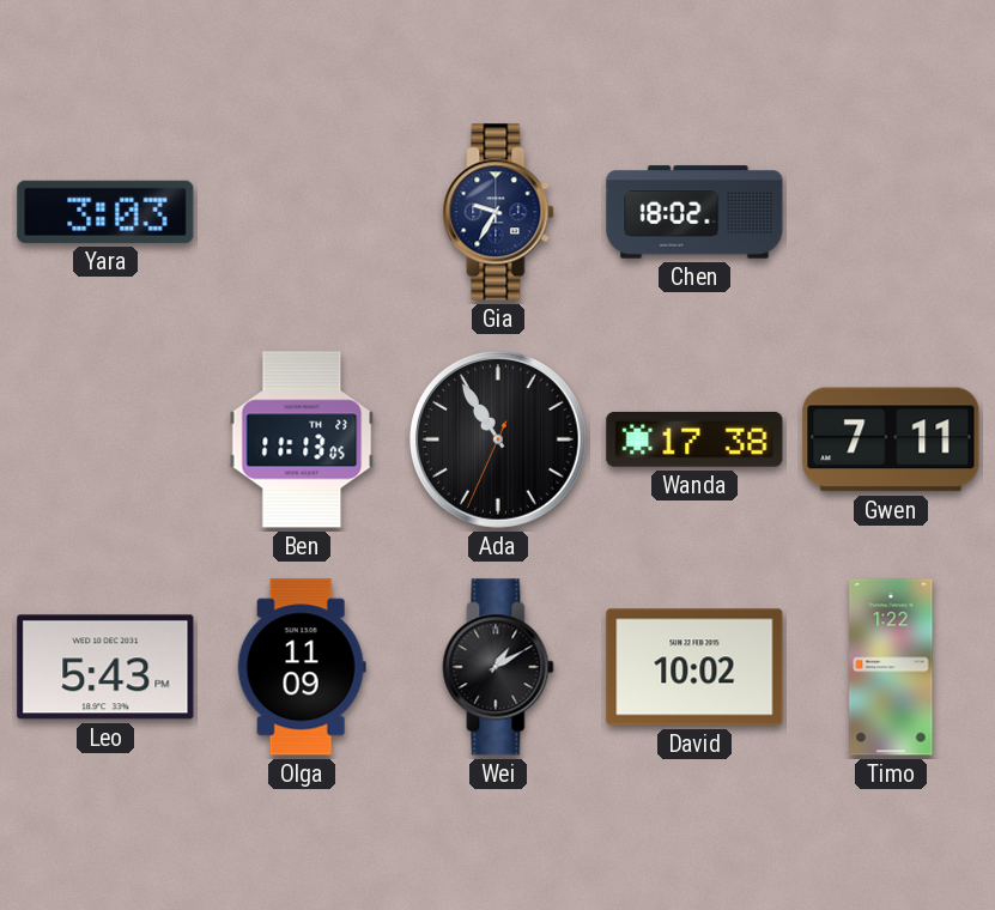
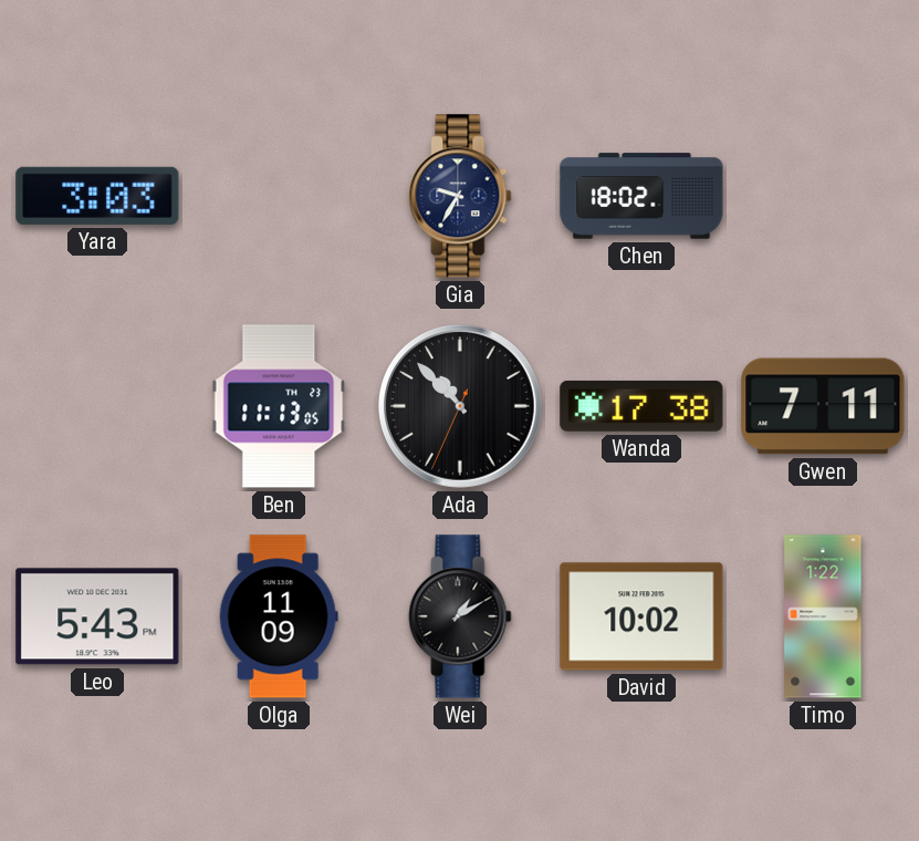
Ada: 10:54 -> 10:52
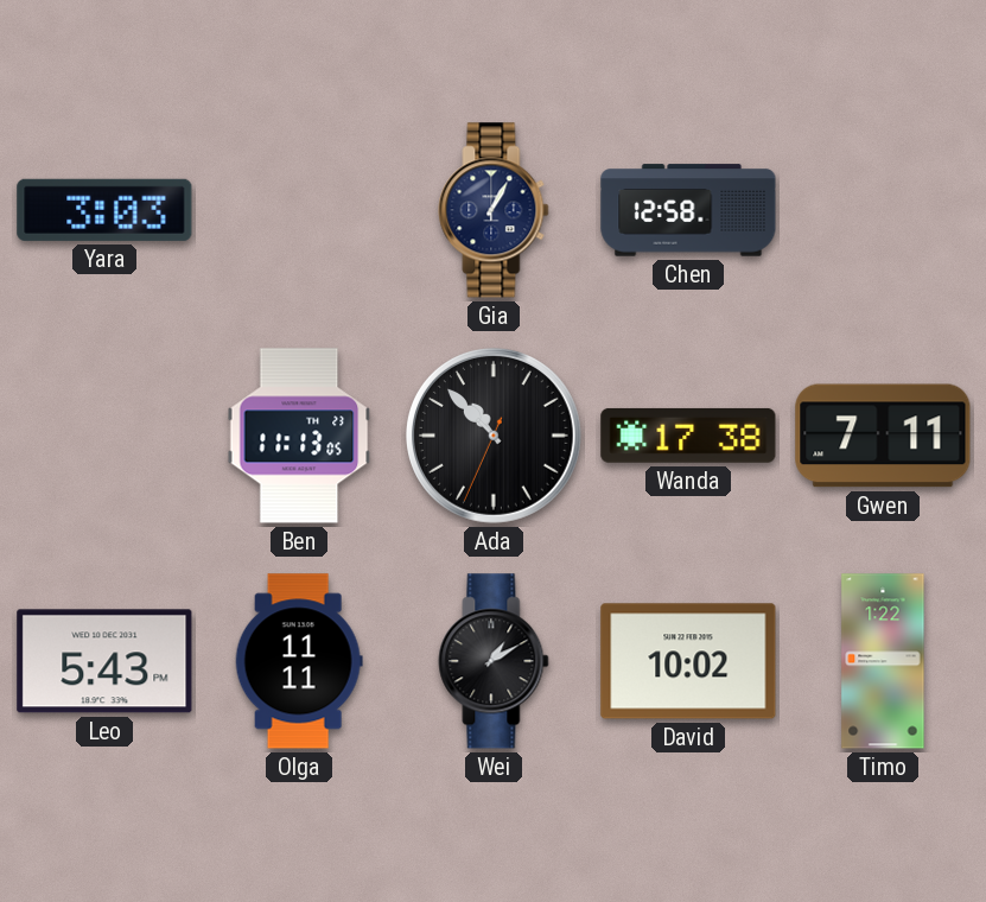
Gia: 9:35 -> 1:05
Chen: 18:02 -> 12:58
Olga: 11:09 -> 11:11
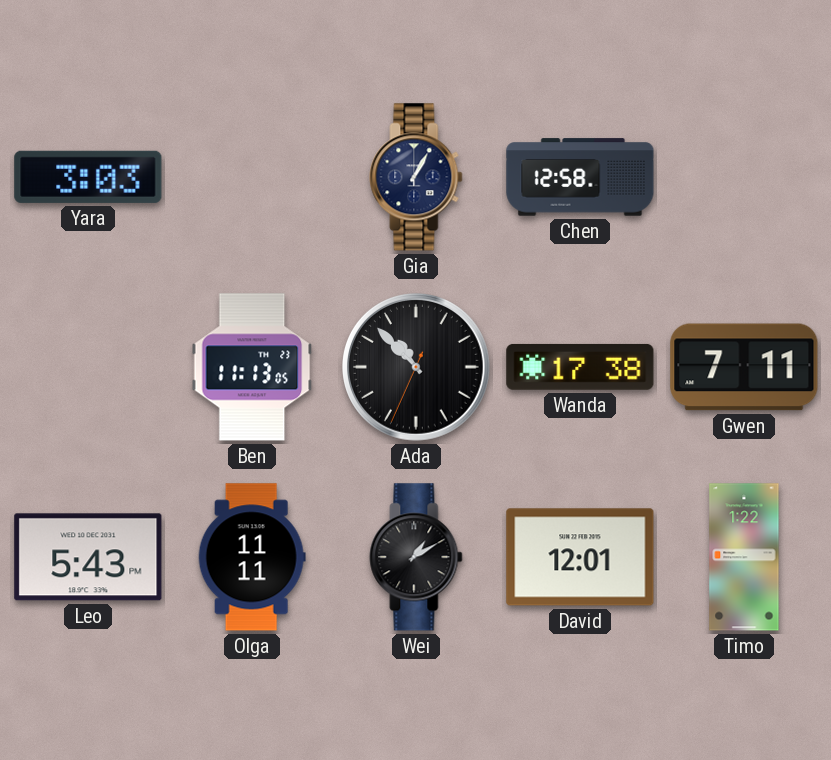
David: 10:02 -> 12:01
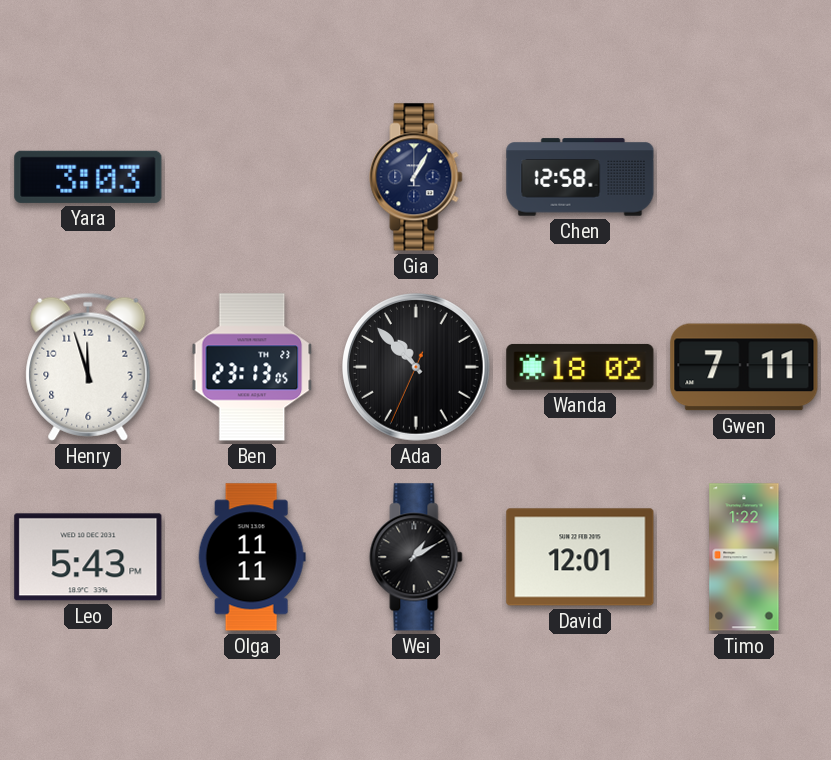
Henry: none -> 11:57
Ben: 11:13 -> 23:13
Wanda: 17:38 -> 18:02
